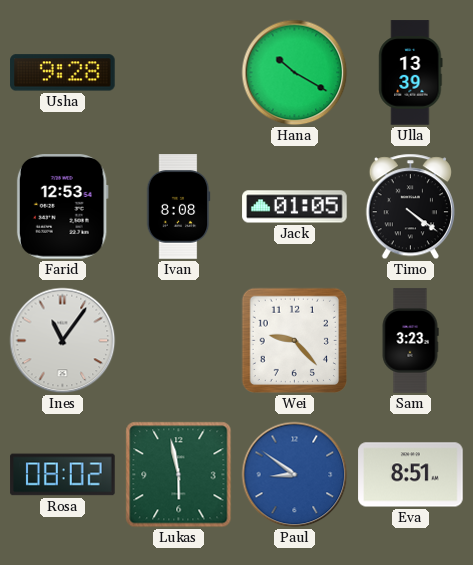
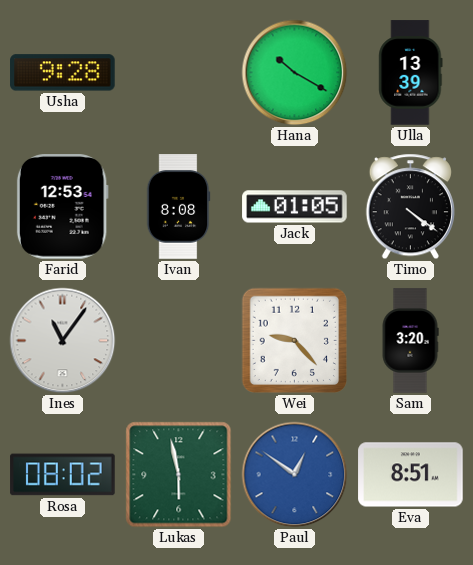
Sam: 3:23 -> 3:20
Paul: 8:51 -> 12:51
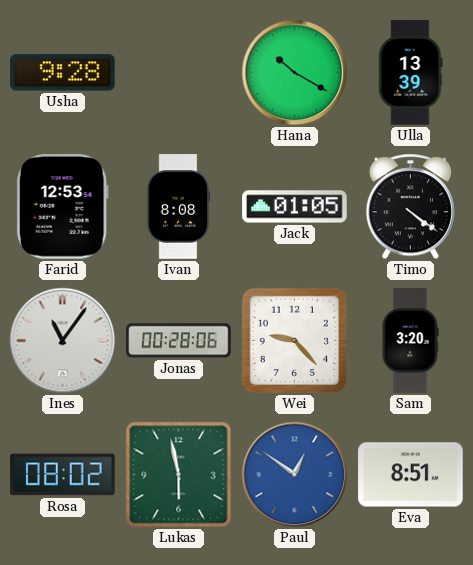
Jonas: none -> 00:28
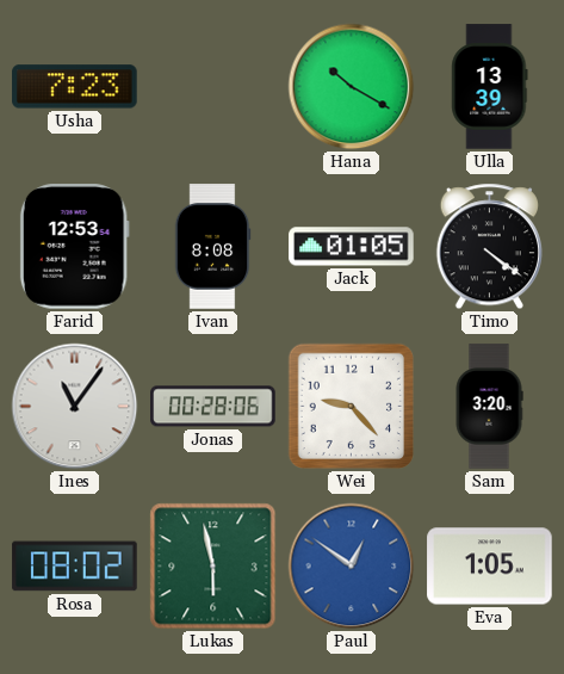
Usha: 9:28 -> 7:23
Eva: 8:51 -> 1:05
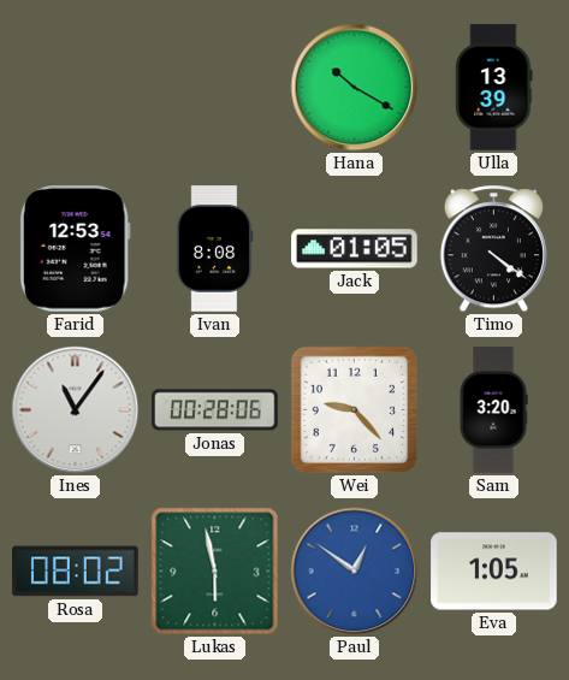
Usha: 7:23 -> none
